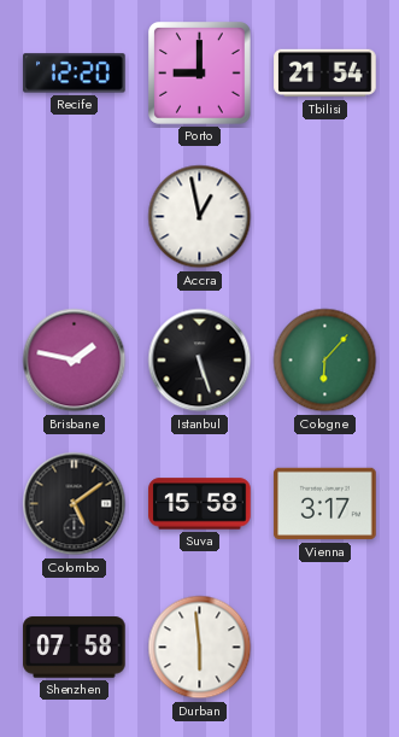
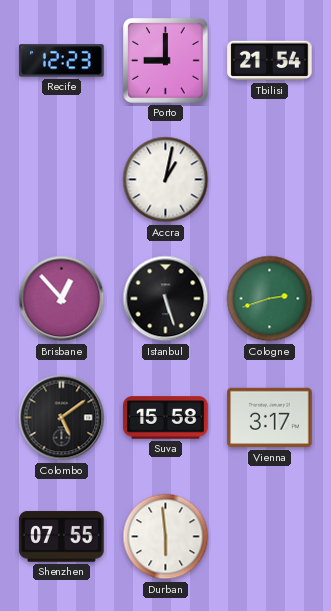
Recife: 12:20 -> 12:23
Accra: 12:58 -> 1:02
Brisbane: 1:47 -> 12:53
Cologne: 6:07 -> 2:42
Shenzhen: 07:58 -> 07:55
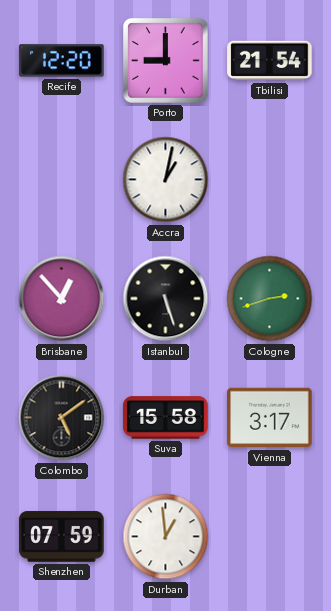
Recife: 12:23 -> 12:20
Shenzhen: 07:55 -> 07:59
Durban: 5:59 -> 12:59
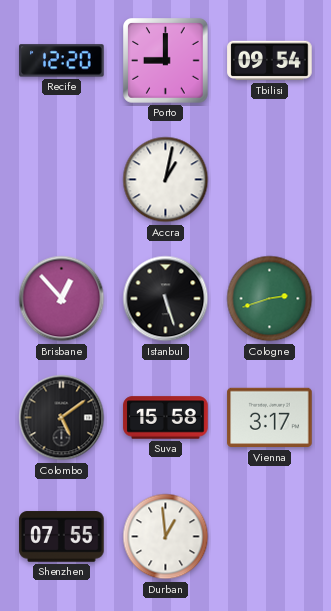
Tbilisi: 21:54 -> 09:54
Shenzhen: 07:59 -> 07:55
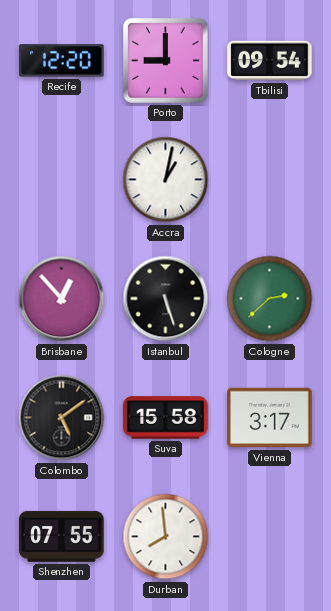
Cologne: 2:42 -> 2:38
Durban: 12:59 -> 7:59
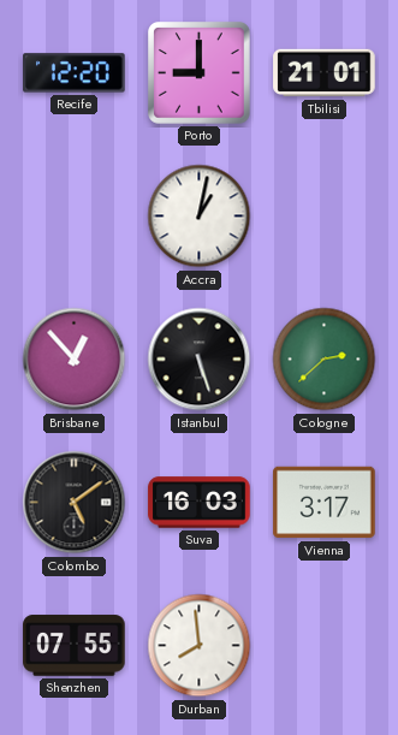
Tbilisi: 09:54 -> 21:01
Suva: 15:58 -> 16:03
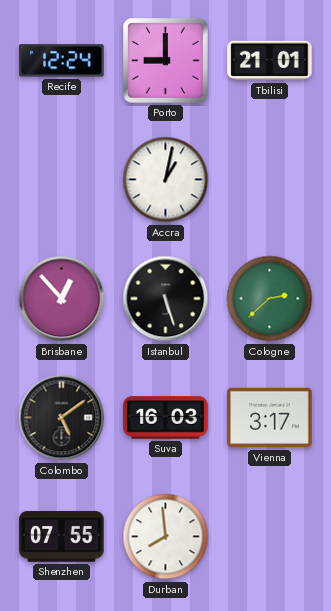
Recife: 12:20 -> 12:24
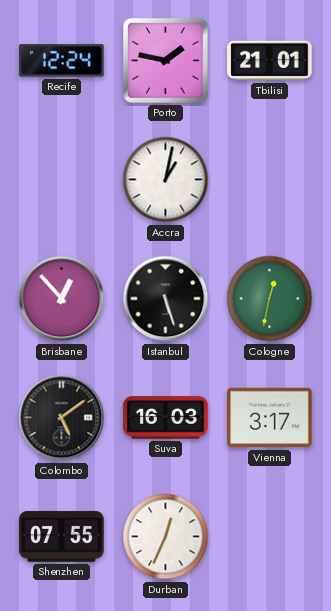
Porto: 9:00 -> 1:47
Cologne: 2:38 -> 12:32
Durban: 7:59 -> 12:34
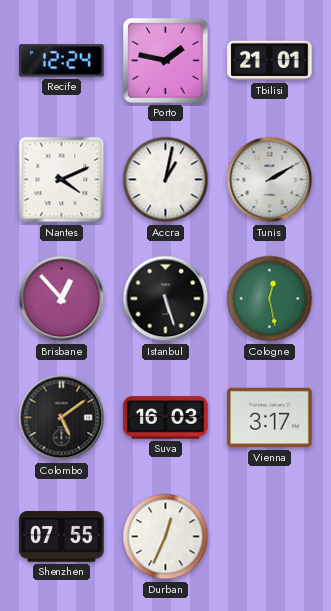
Nantes: none -> 4:11
Tunis: none -> 2:10
Cologne: 12:32 -> 12:28
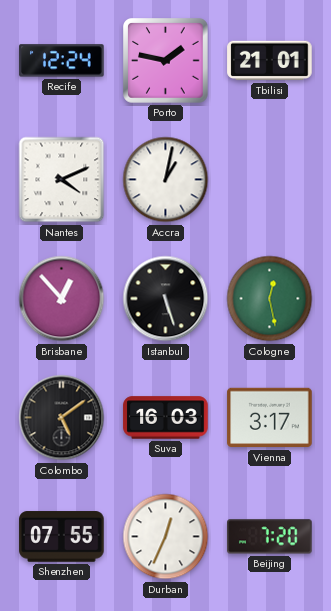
Tunis: 2:10 -> none
Beijing: none -> 7:20
